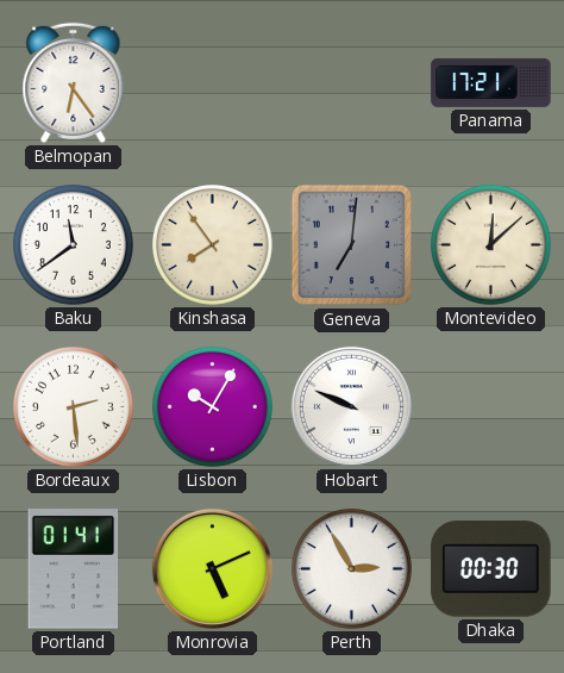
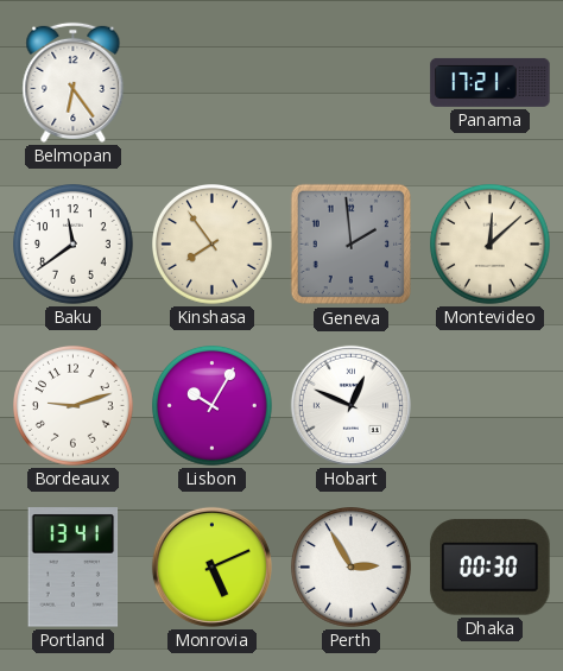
Geneva: 7:01 -> 1:59
Bordeaux: 2:29 -> 9:12
Hobart: 9:49 -> 12:49
Portland: 01:41 -> 13:41
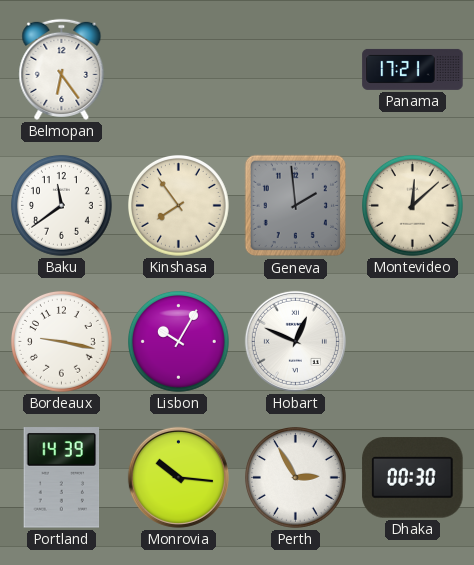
Bordeaux: 9:12 -> 9:17
Portland: 13:41 -> 14:39
Monrovia: 5:11 -> 10:16
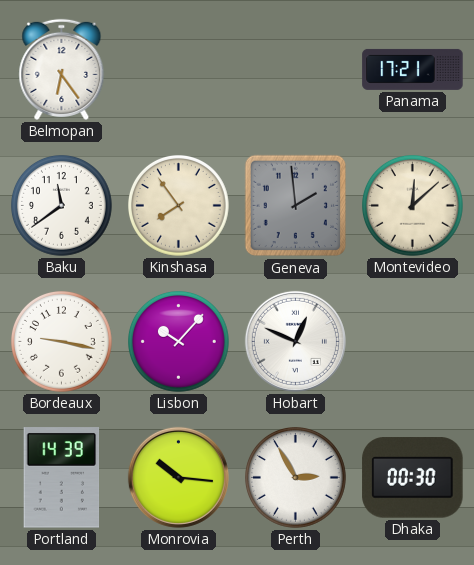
Lisbon: 10:05 -> 10:07
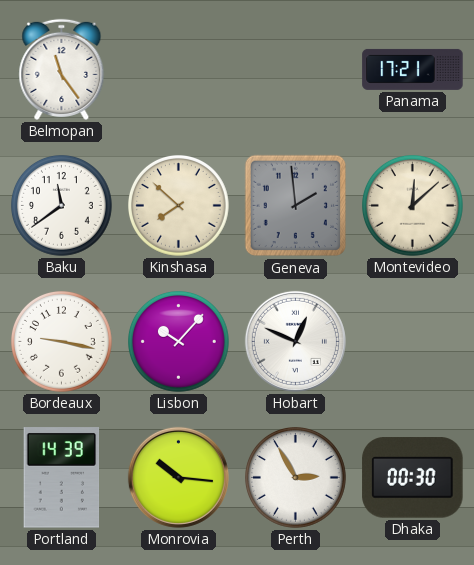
Belmopan: 6:24 -> 11:24
Kinshasa: 7:54 -> 7:52
